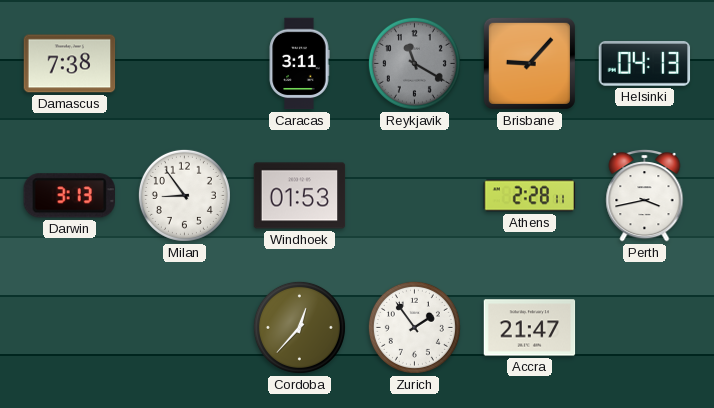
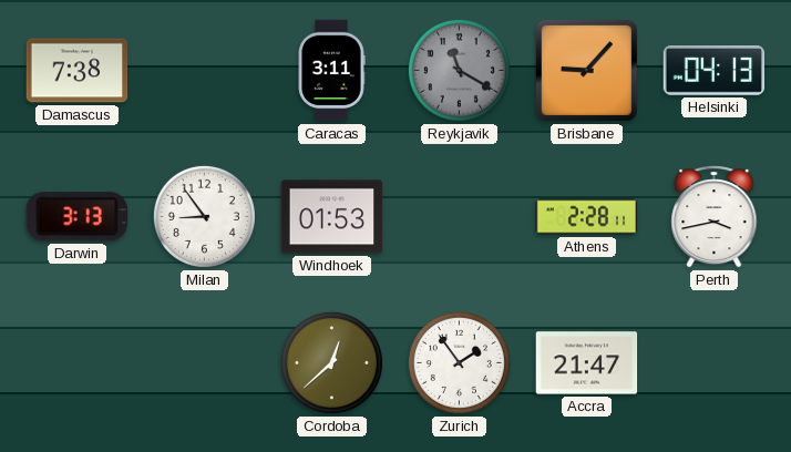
Cordoba: 12:37 -> 12:38
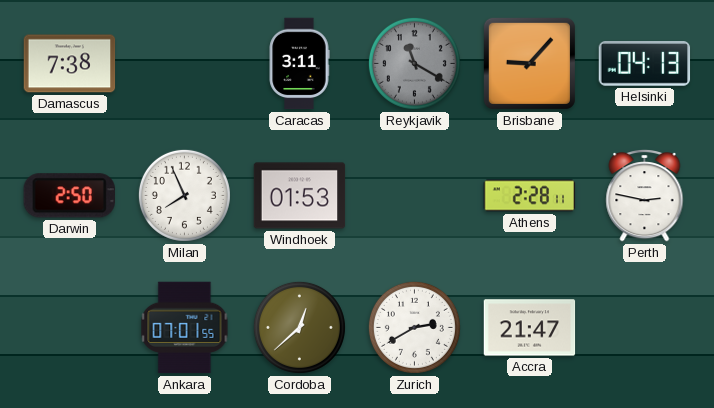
Darwin: 3:13 -> 2:50
Milan: 8:54 -> 7:56
Perth: 3:43 -> 2:47
Ankara: none -> 07:01
Zurich: 1:54 -> 2:40
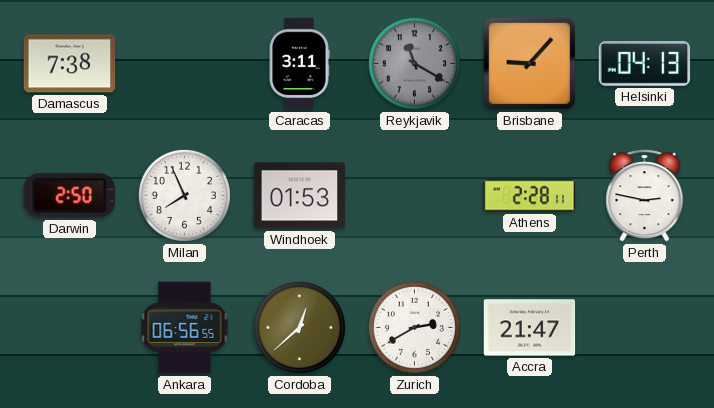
Ankara: 07:01 -> 06:56
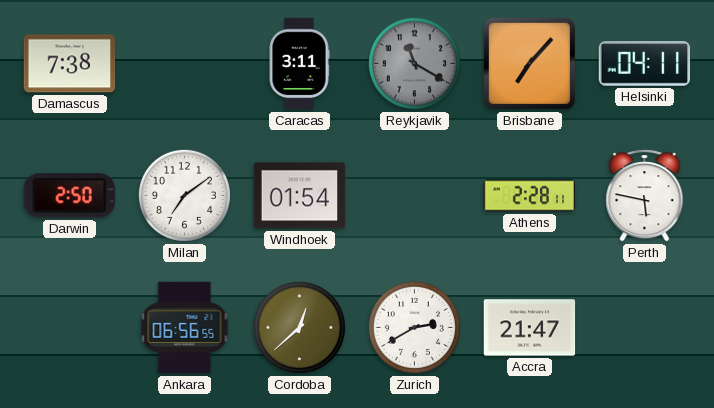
Brisbane: 9:07 -> 7:07
Helsinki: 04:13 -> 04:11
Milan: 7:56 -> 7:09
Windhoek: 01:53 -> 01:54
Perth: 2:47 -> 5:47
